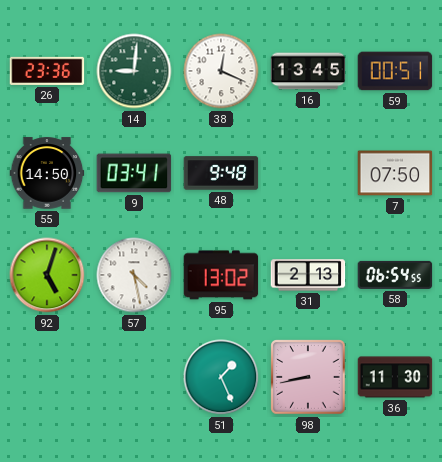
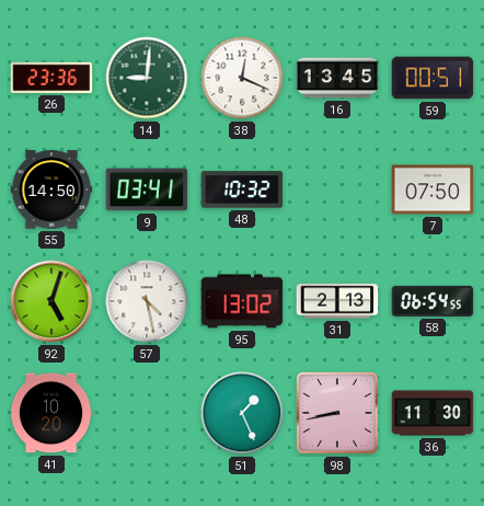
48: 9:48 -> 10:32
41: none -> 10:20
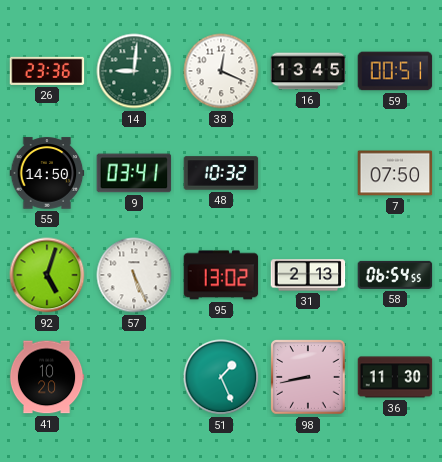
57: 4:28 -> 5:26
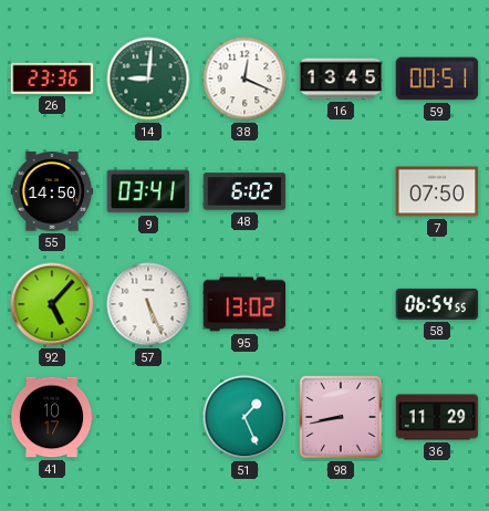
48: 10:32 -> 6:02
92: 5:03 -> 5:07
31: 2:13 -> none
41: 10:20 -> 10:17
36: 11:30 -> 11:29
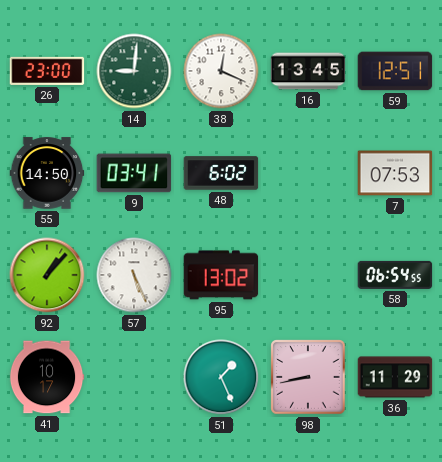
26: 23:36 -> 23:00
59: 00:51 -> 12:51
7: 07:50 -> 07:53
92: 5:07 -> 1:07
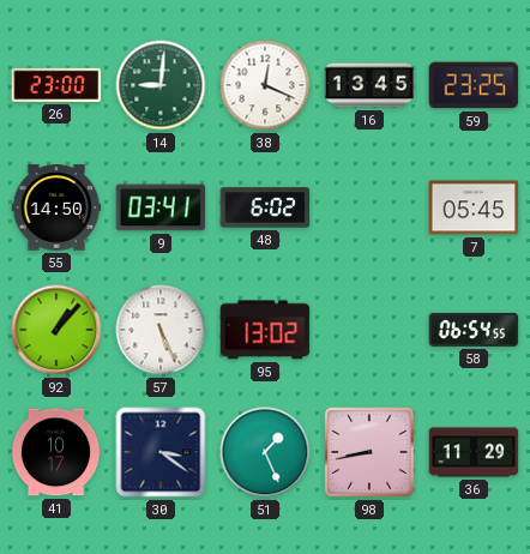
59: 12:51 -> 23:25
7: 07:53 -> 05:45
30: none -> 3:21
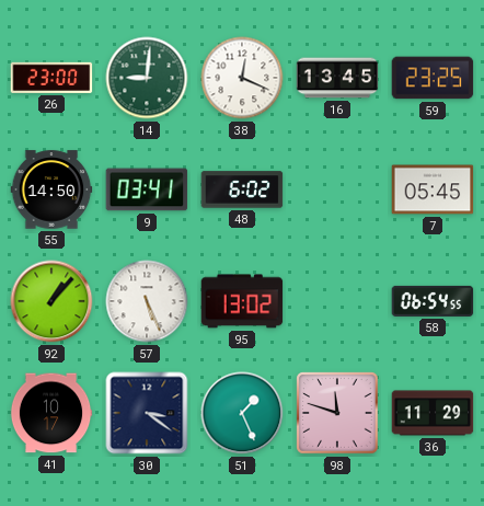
98: 8:43 -> 11:48
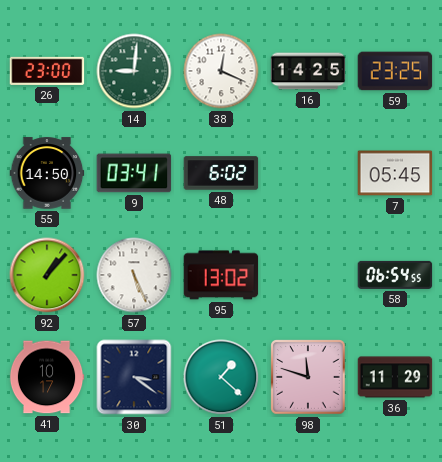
16: 13:45 -> 14:25
51: 1:26 -> 1:22
